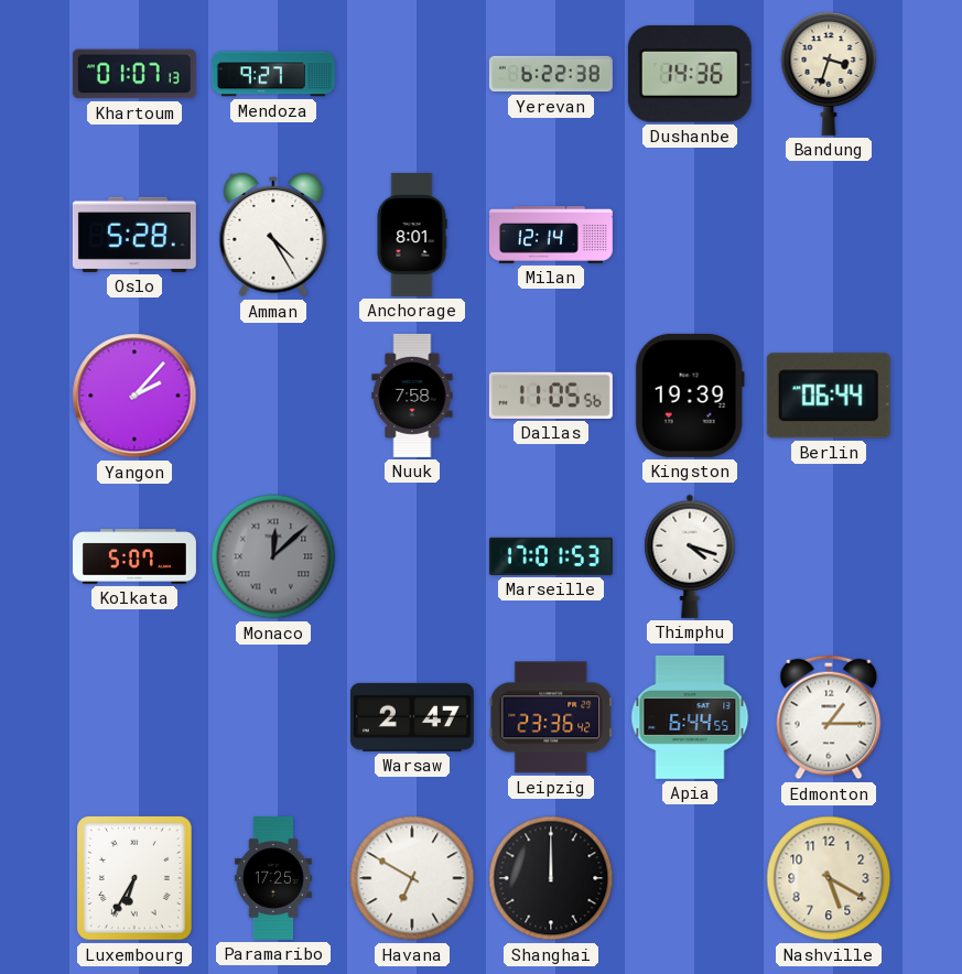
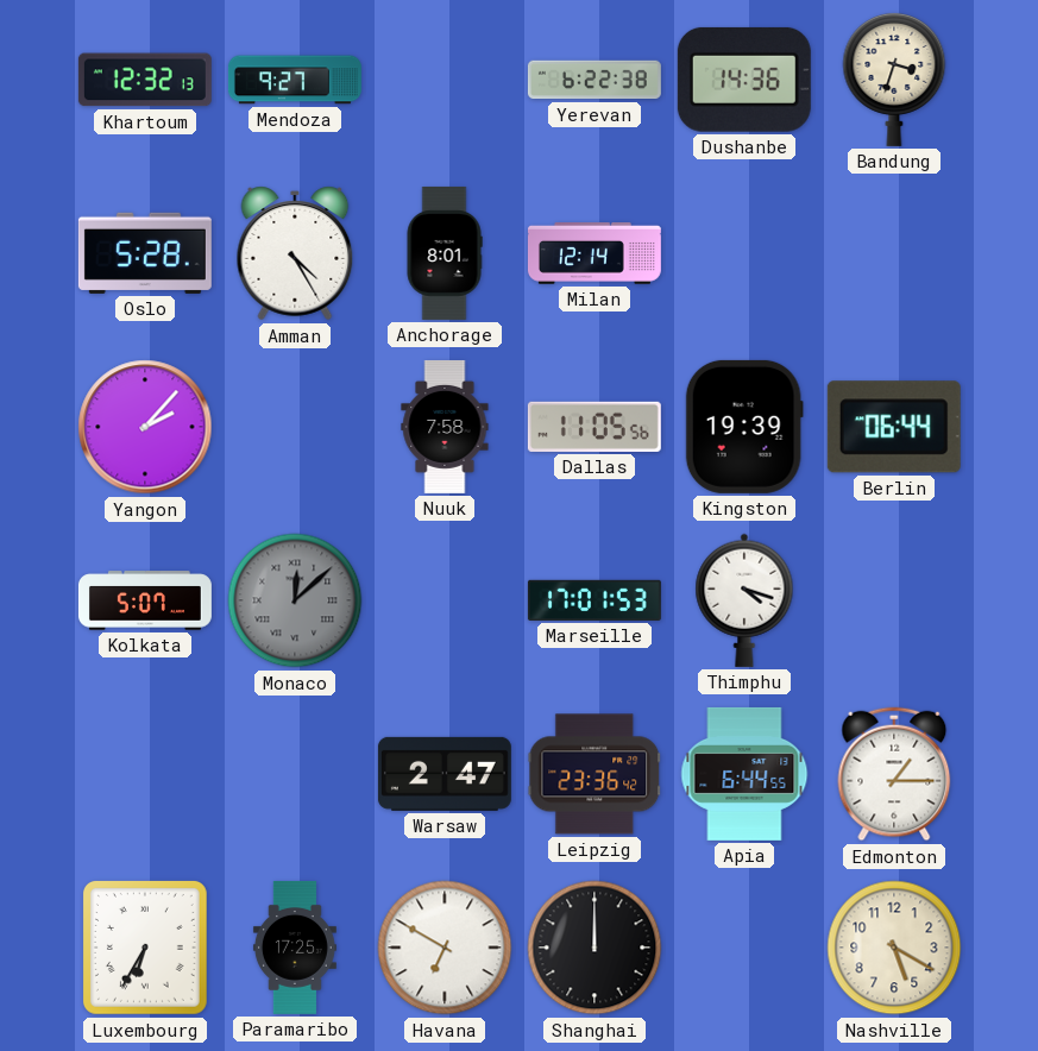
Khartoum: 01:07 -> 12:32
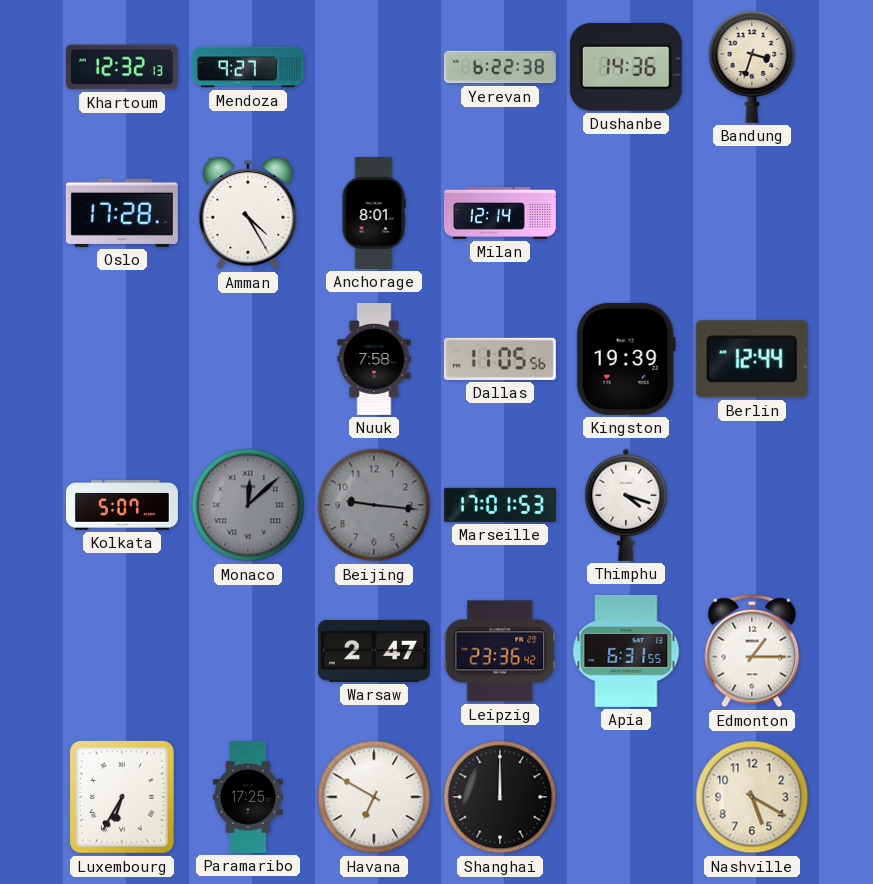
Oslo: 5:28 -> 17:28
Yangon: 2:07 -> none
Berlin: 06:44 -> 12:44
Beijing: none -> 9:16
Apia: 6:44 -> 6:31
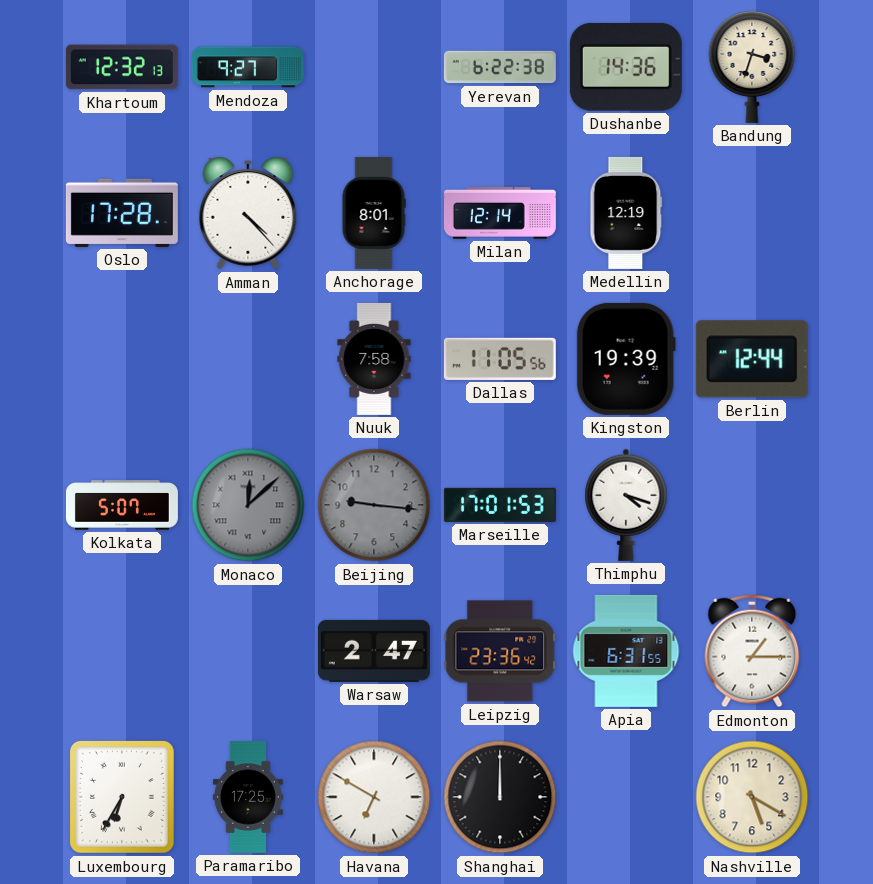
Amman: 4:25 -> 4:23
Medellin: none -> 12:19
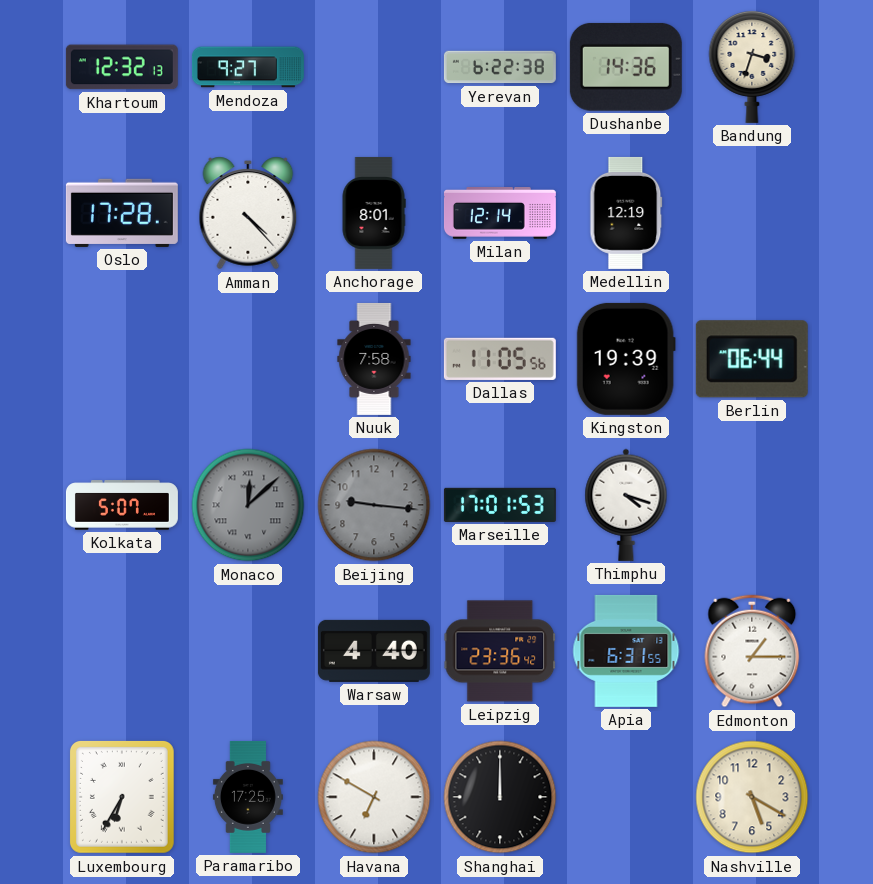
Berlin: 12:44 -> 06:44
Warsaw: 2:47 -> 4:40
